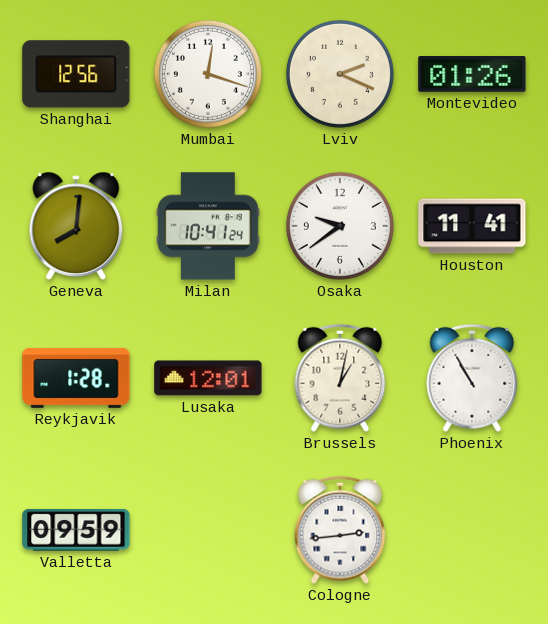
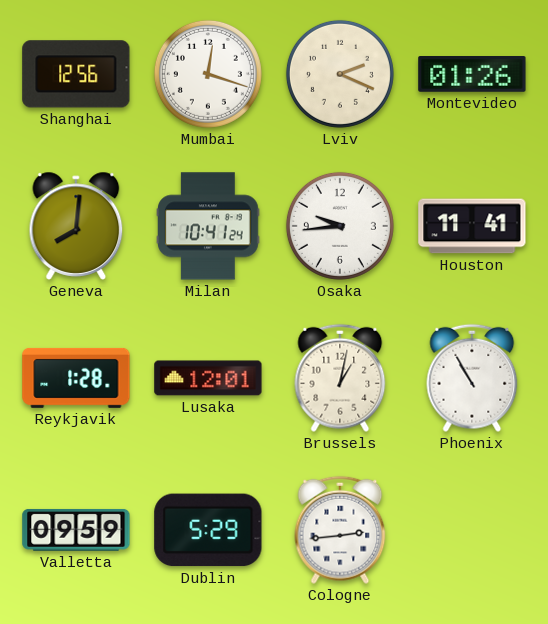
Osaka: 9:39 -> 9:44
Dublin: none -> 5:29
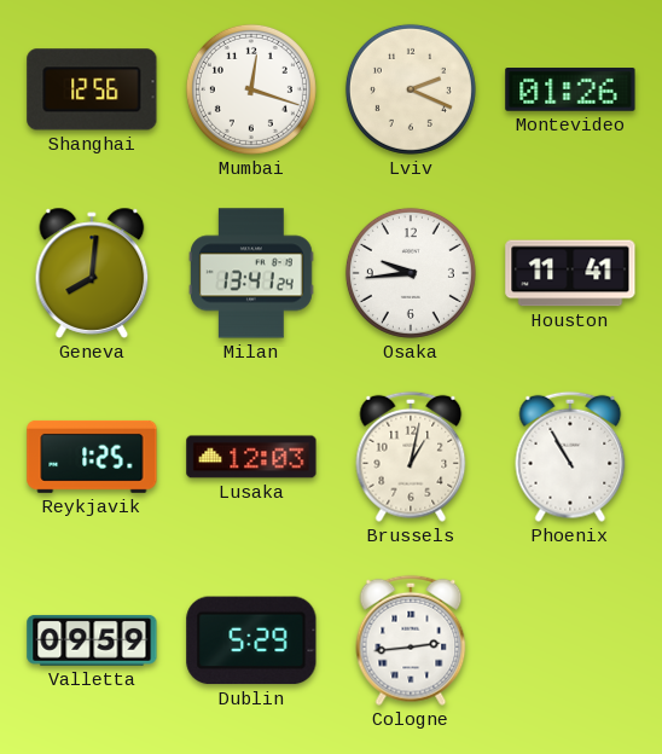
Milan: 10:41 -> 13:41
Reykjavik: 1:28 -> 1:25
Lusaka: 12:01 -> 12:03
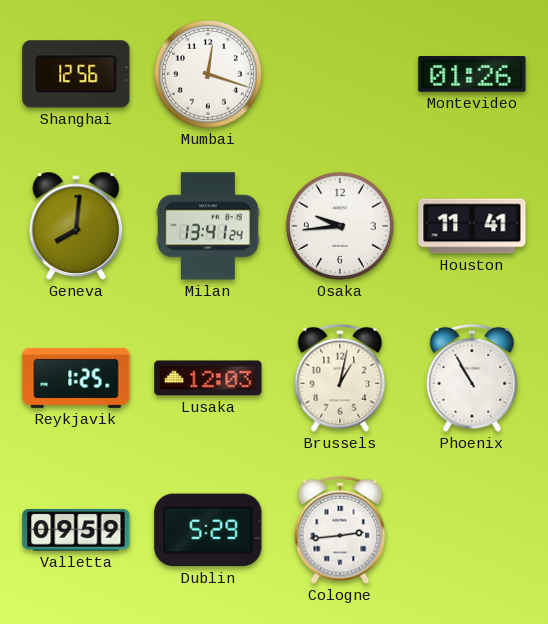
Lviv: 2:19 -> none
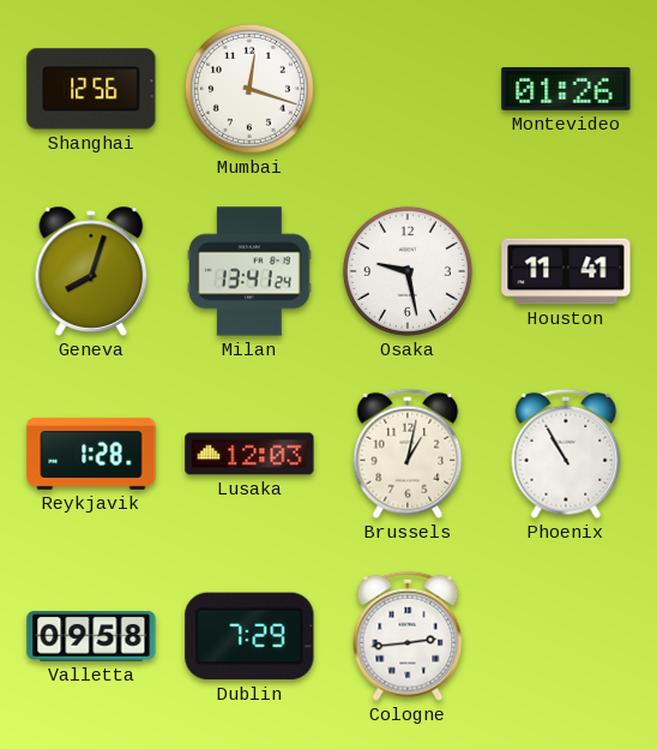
Geneva: 8:01 -> 8:03
Osaka: 9:44 -> 9:28
Reykjavik: 1:25 -> 1:28
Valletta: 09:59 -> 09:58
Dublin: 5:29 -> 7:29
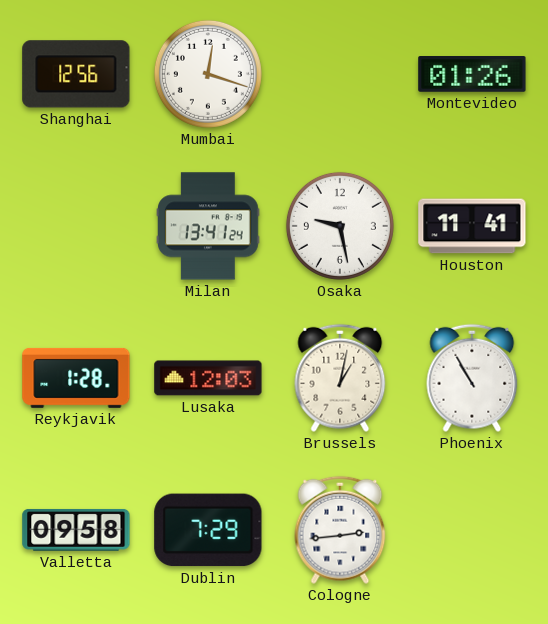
Geneva: 8:03 -> none
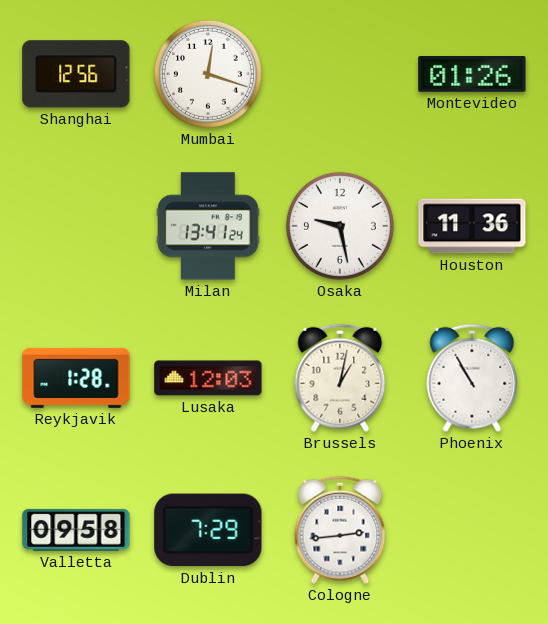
Houston: 11:41 -> 11:36
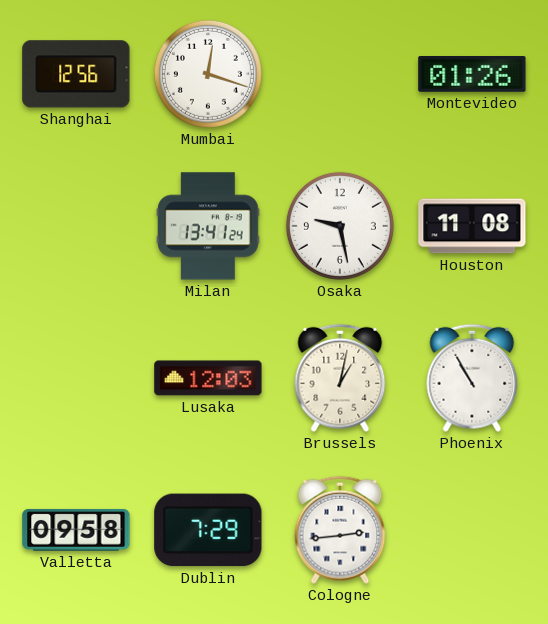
Houston: 11:36 -> 11:08
Reykjavik: 1:28 -> none
